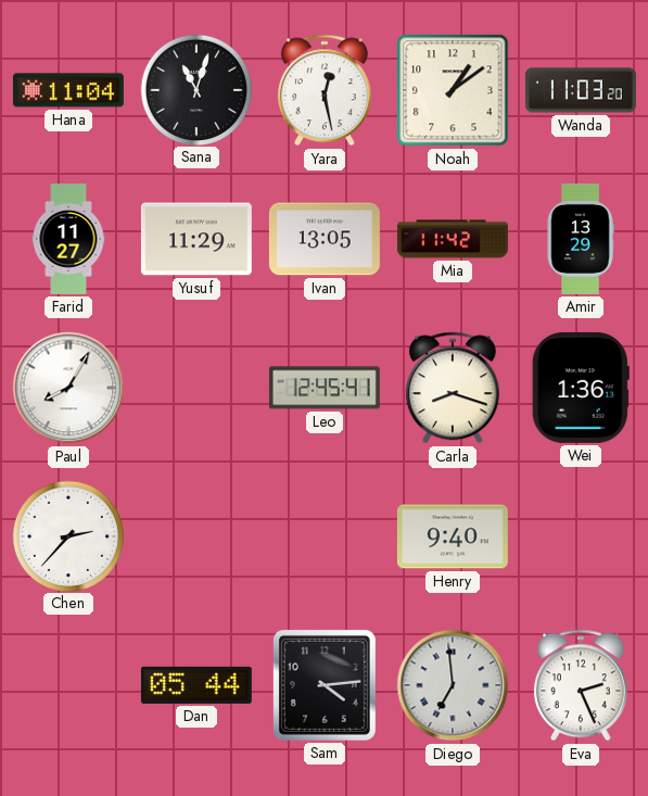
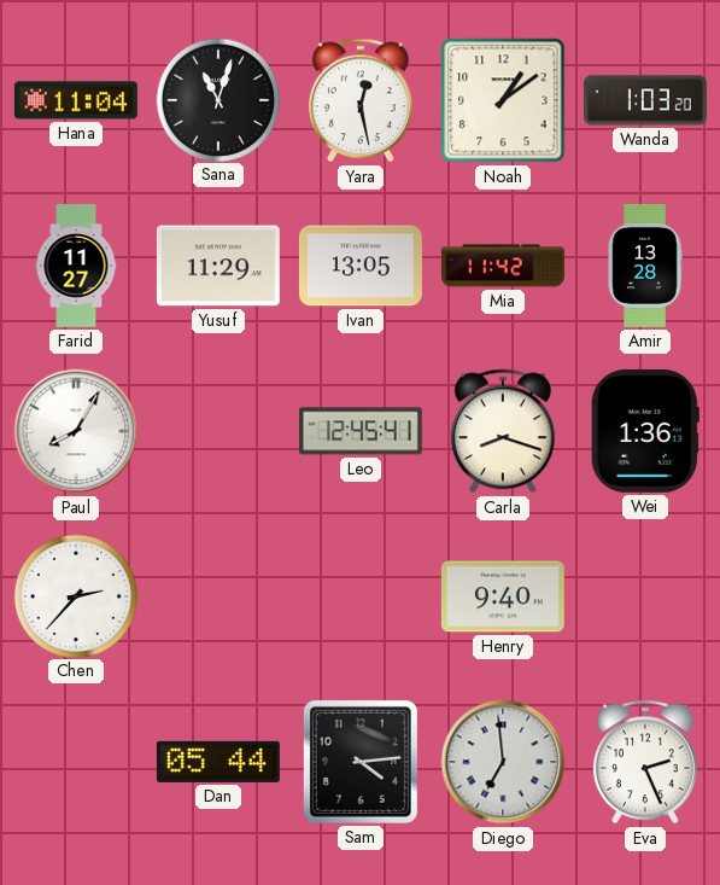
Wanda: 11:03 -> 1:03
Amir: 13:29 -> 13:28
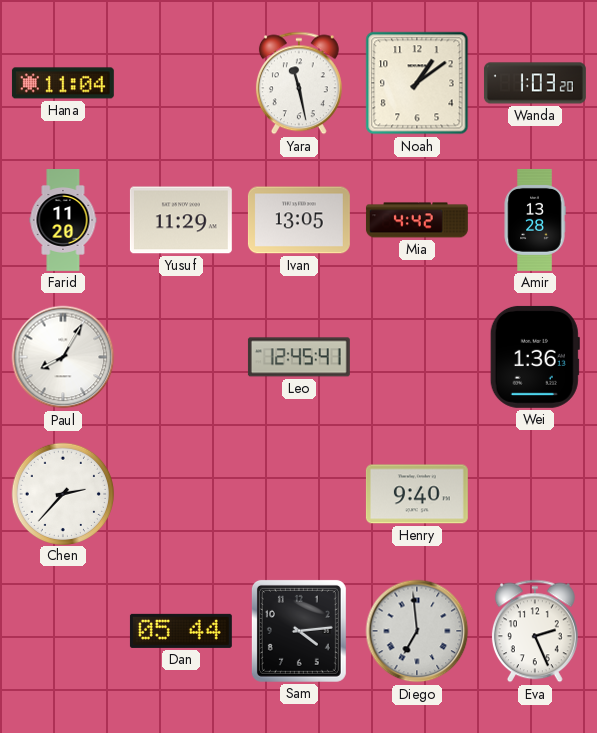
Sana: 11:03 -> none
Yara: 12:28 -> 11:28
Farid: 11:27 -> 11:20
Mia: 11:42 -> 4:42
Carla: 8:18 -> none
